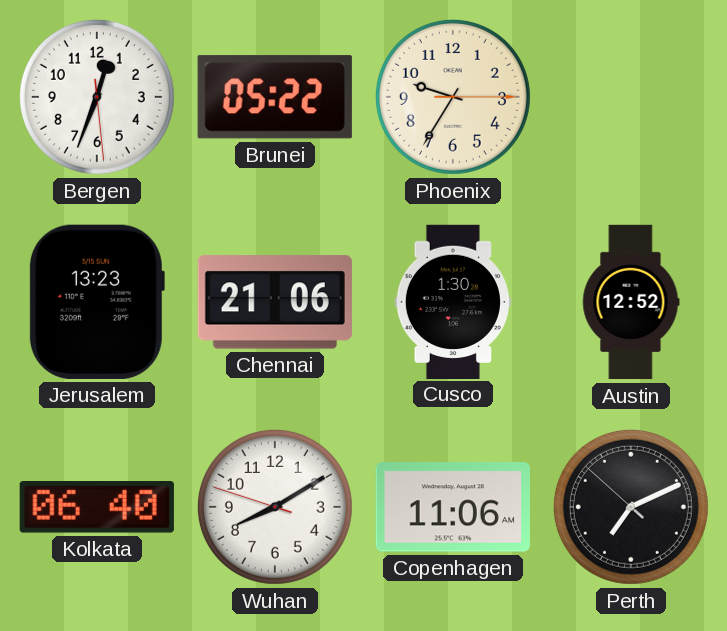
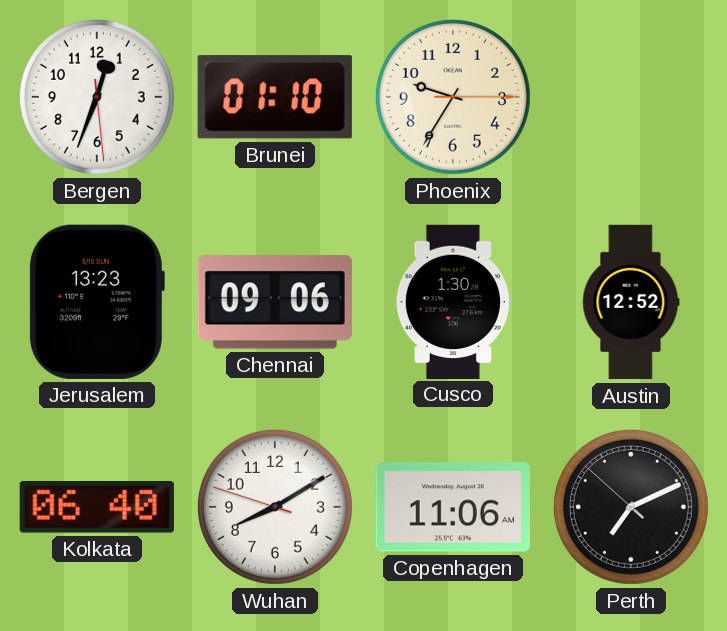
Brunei: 05:22 -> 01:10
Chennai: 21:06 -> 09:06
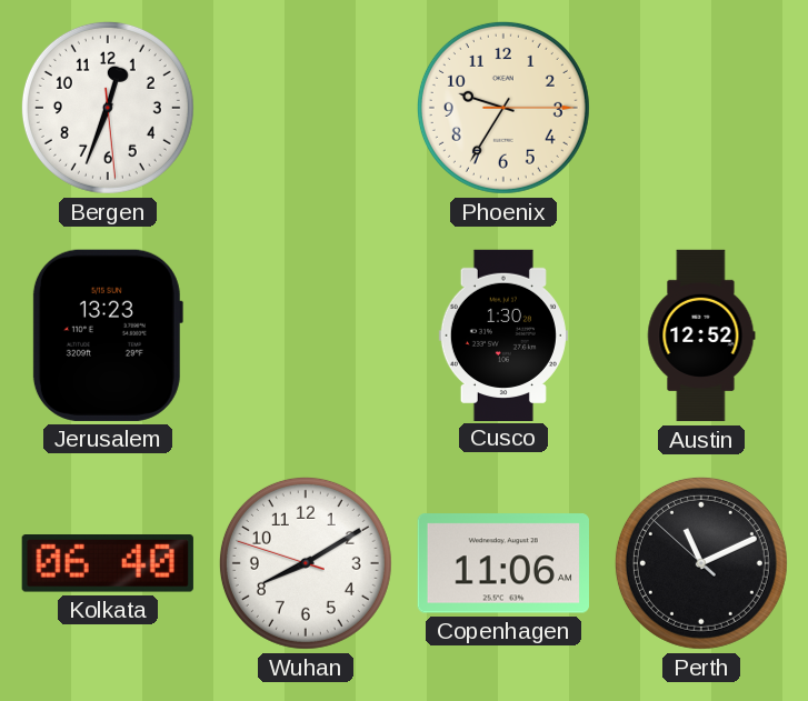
Brunei: 01:10 -> none
Chennai: 09:06 -> none
Perth: 7:10 -> 11:10
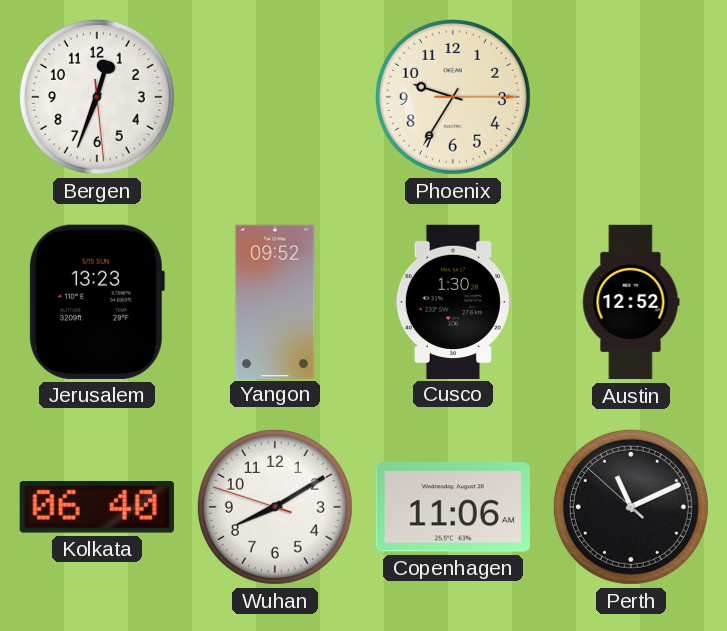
Yangon: none -> 09:52
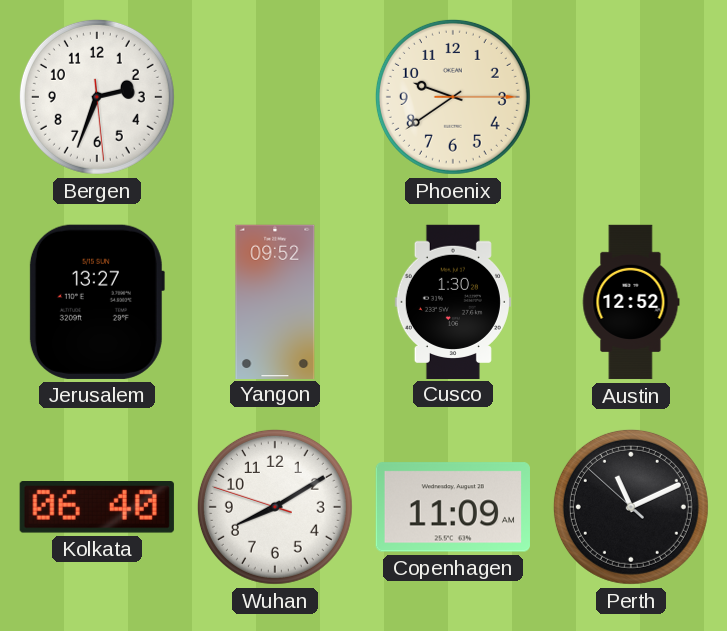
Bergen: 12:33 -> 2:33
Phoenix: 9:35 -> 9:39
Jerusalem: 13:23 -> 13:27
Copenhagen: 11:06 -> 11:09
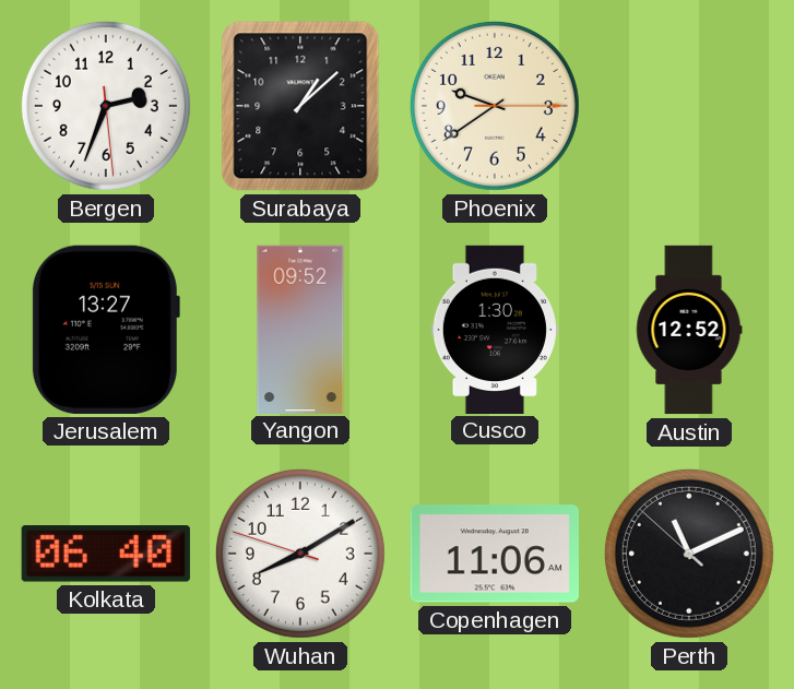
Surabaya: none -> 1:08
Copenhagen: 11:09 -> 11:06
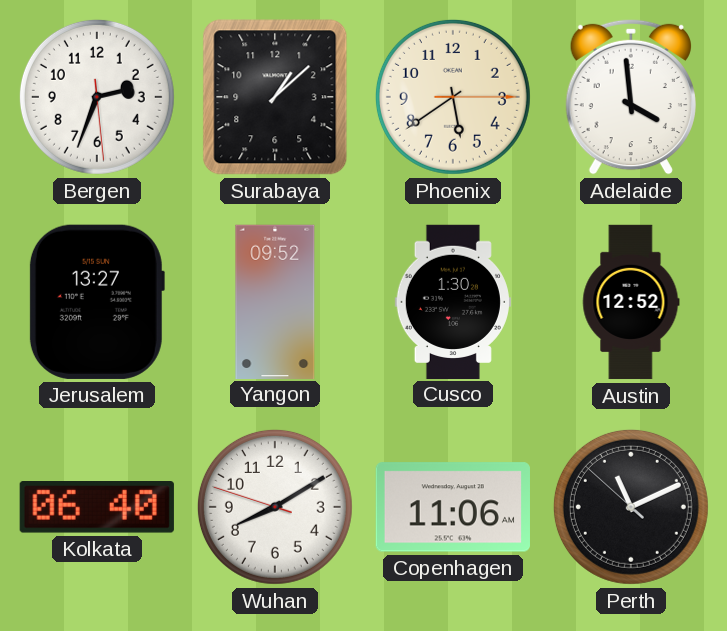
Phoenix: 9:39 -> 5:39
Adelaide: none -> 3:59
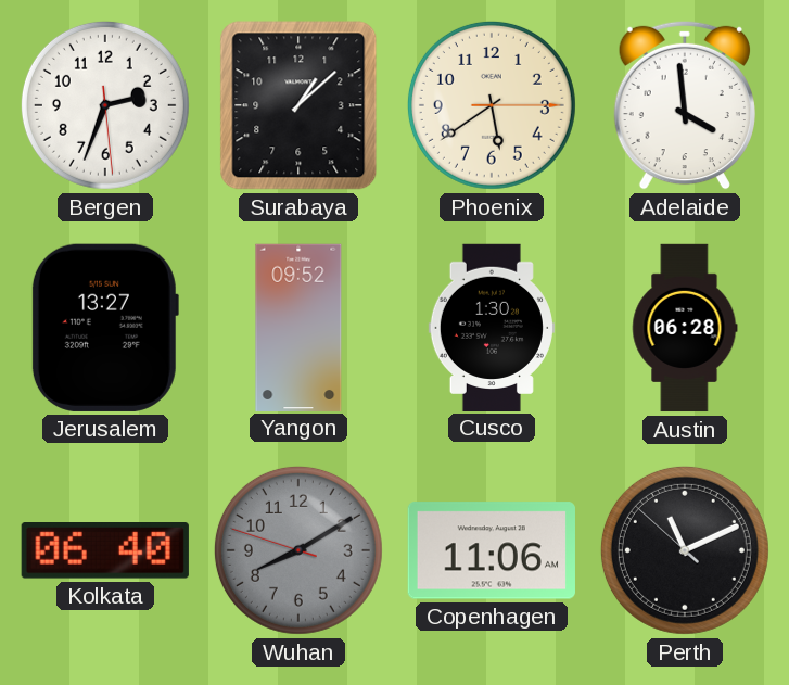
Austin: 12:52 -> 06:28
Wuhan dial: white -> grey
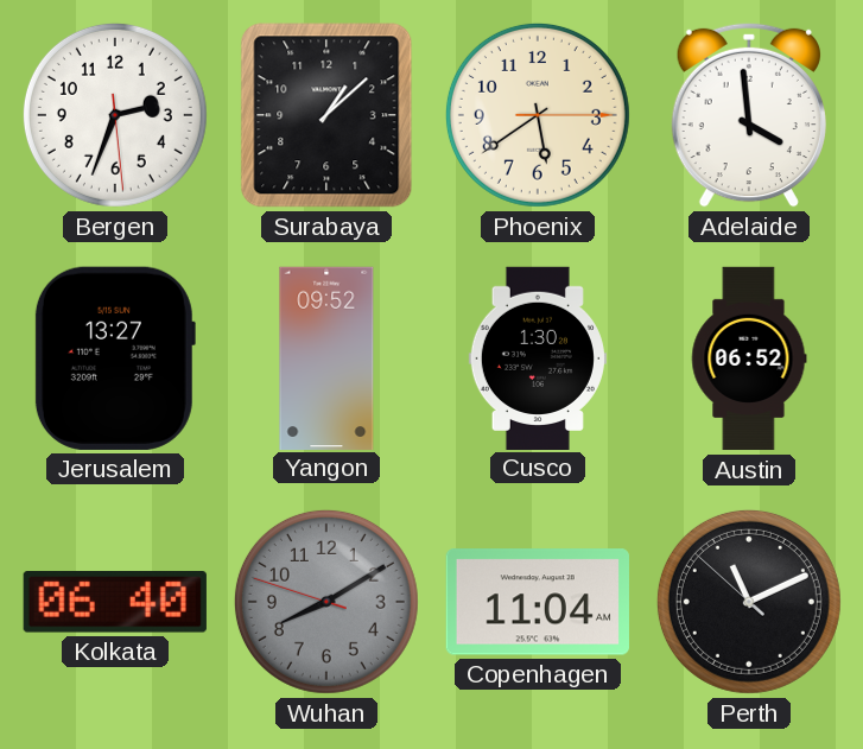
Austin: 06:28 -> 06:52
Copenhagen: 11:06 -> 11:04
